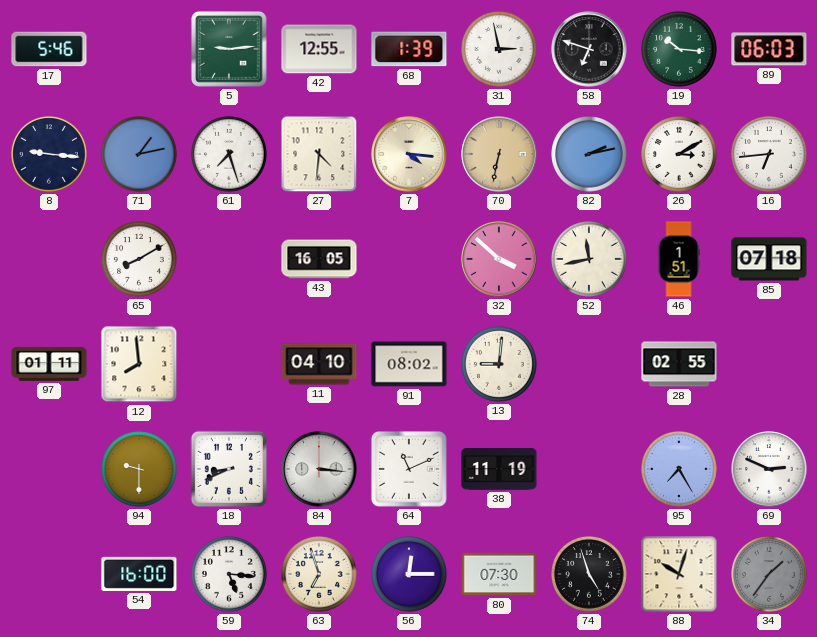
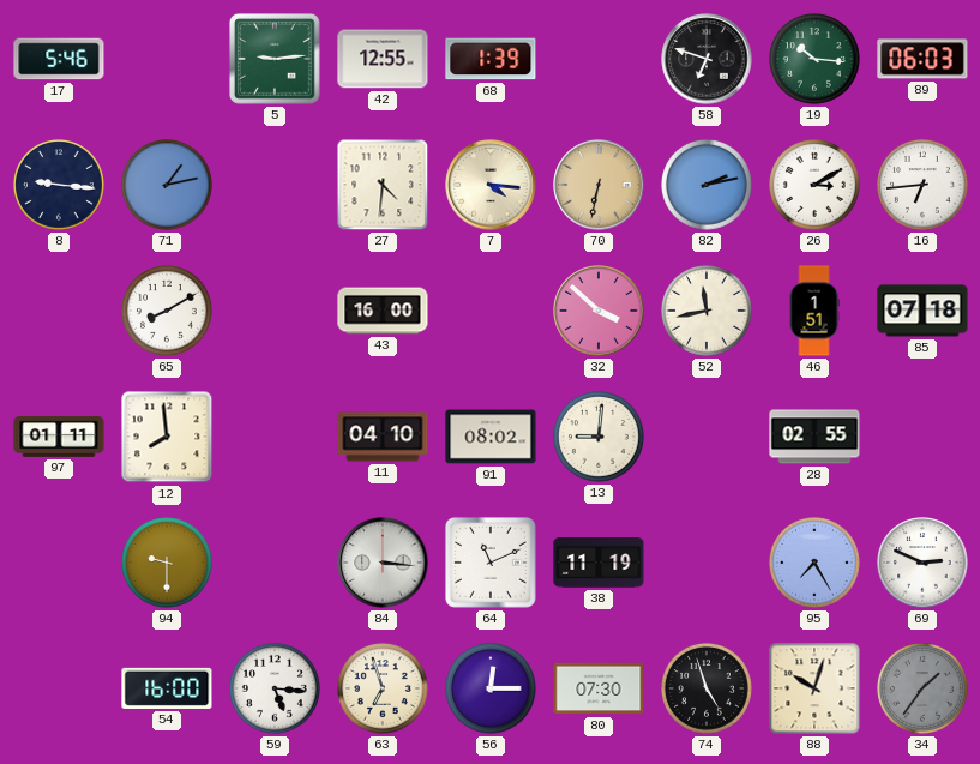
31: 2:58 -> none
61: 7:27 -> none
43: 16:05 -> 16:00
18: 8:41 -> none
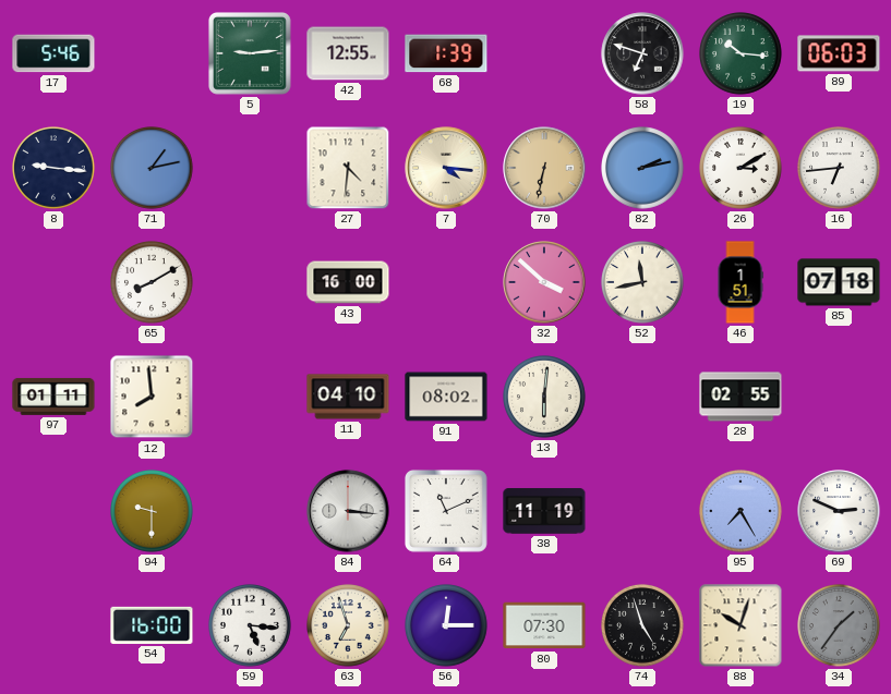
13: 9:01 -> 6:01
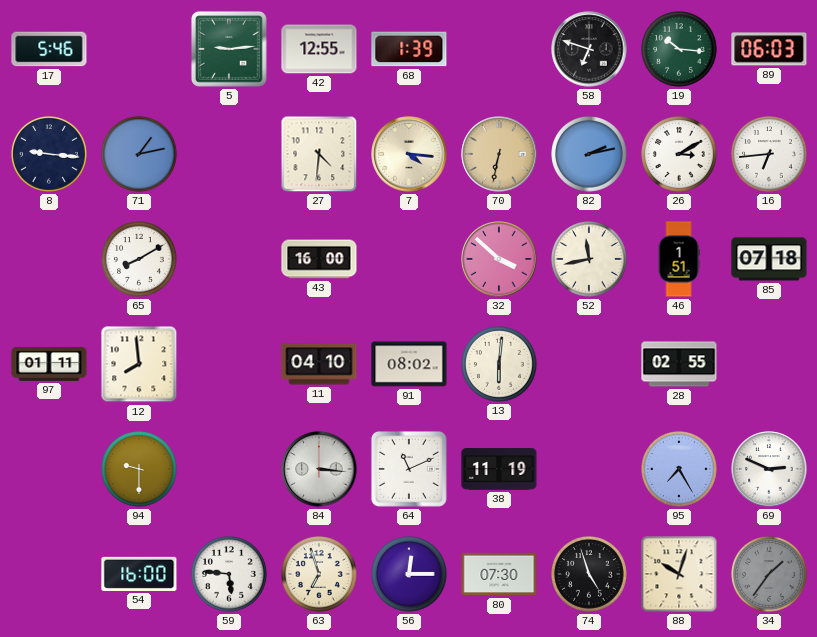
59: 5:16 -> 5:46
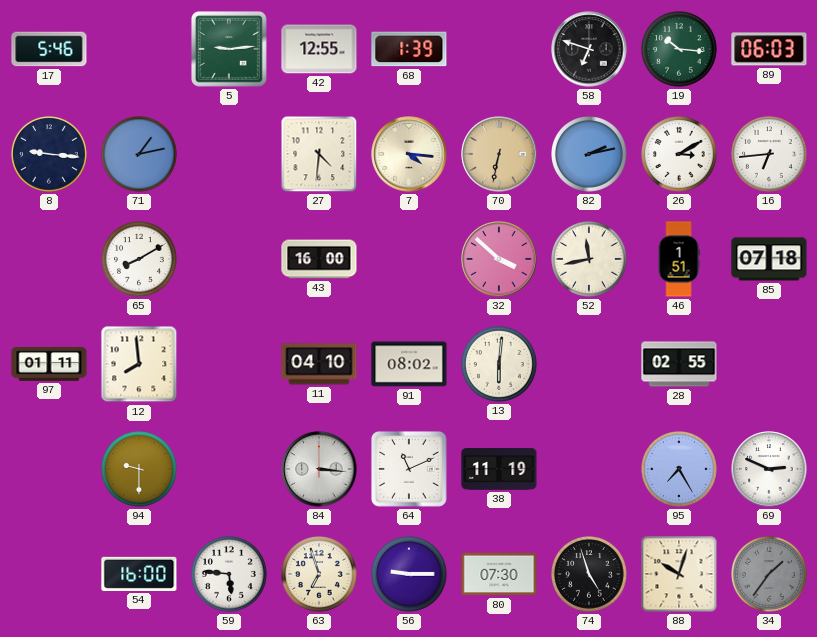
56: 12:15 -> 9:15
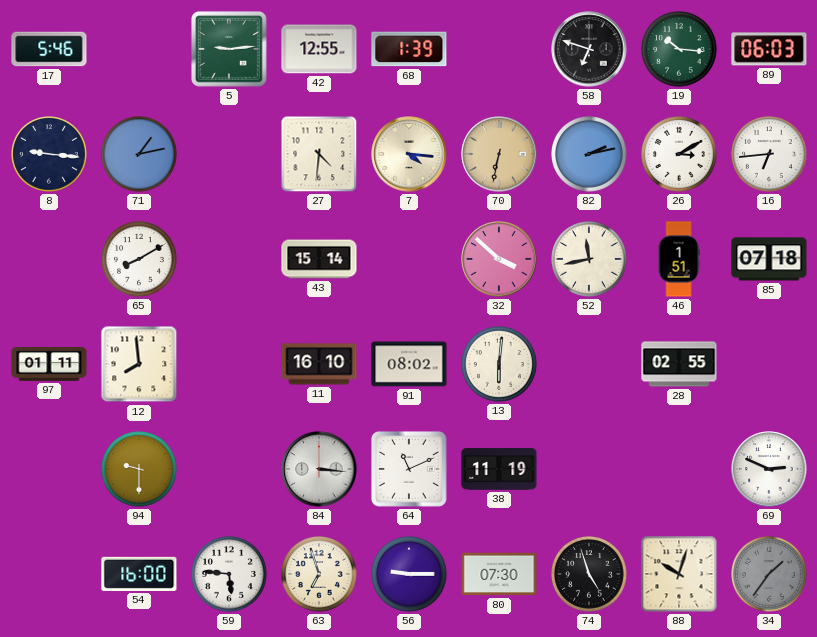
43: 16:00 -> 15:14
11: 04:10 -> 16:10
95: 7:25 -> none
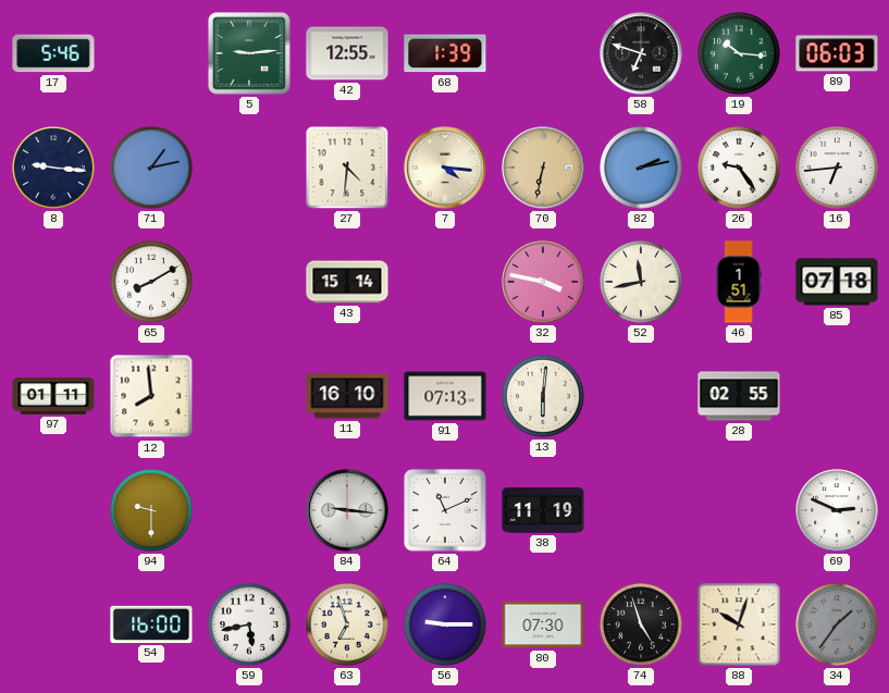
26: 3:10 -> 9:24
32: 3:52 -> 3:47
91: 08:02 -> 07:13
84: 3:16 -> 9:16
59: 5:46 -> 5:43
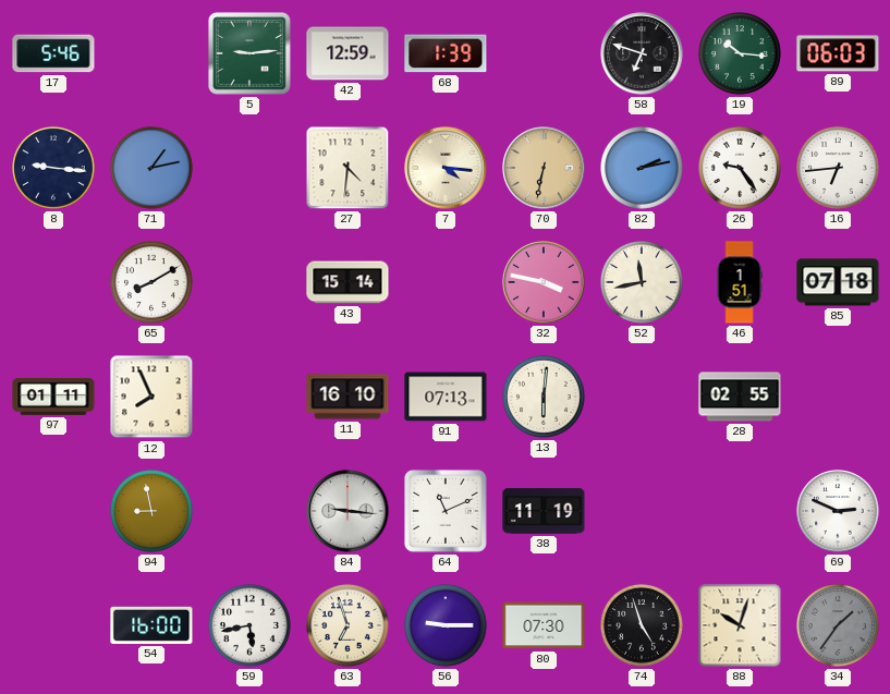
42: 12:55 -> 12:59
12: 7:59 -> 7:56
94: 9:30 -> 8:58
